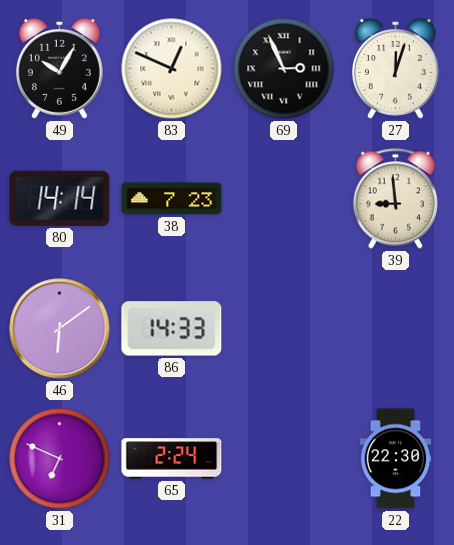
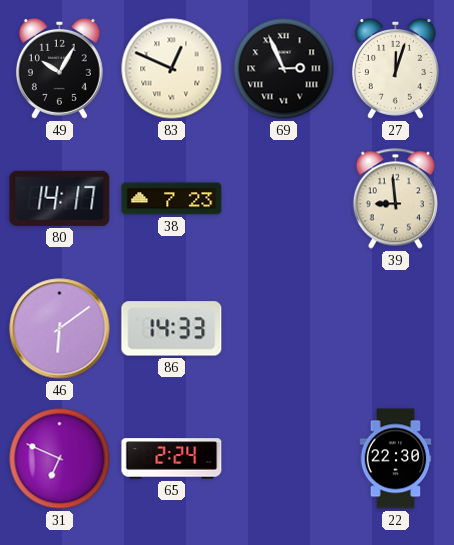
80: 14:14 -> 14:17
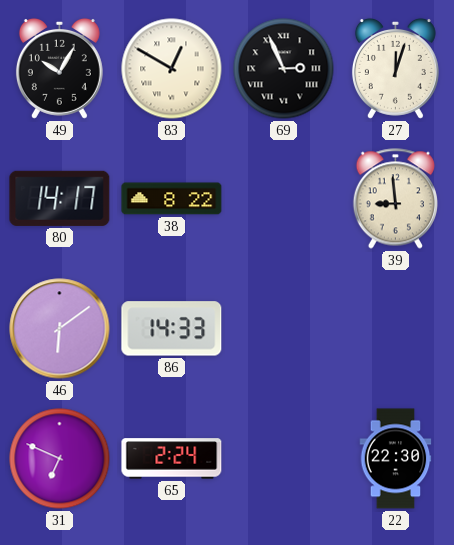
83: 12:49 -> 12:50
38: 7:23 -> 8:22
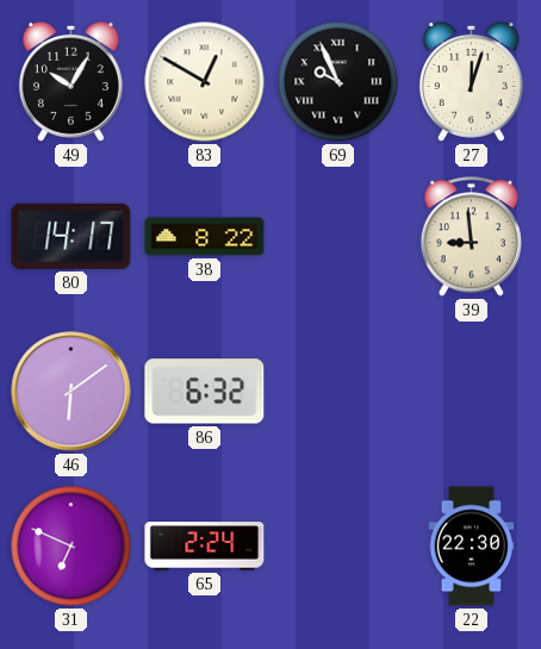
69: 2:56 -> 9:56
86: 14:33 -> 6:32
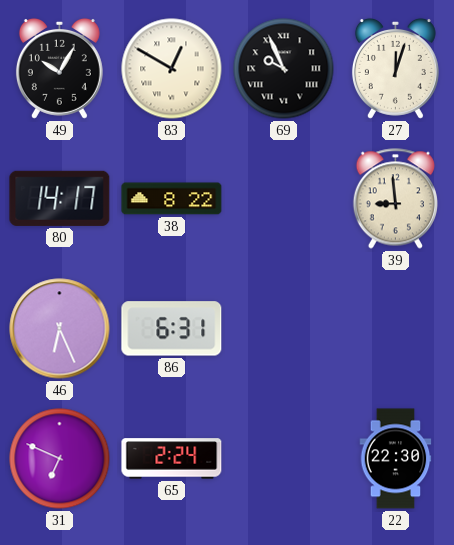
46: 6:09 -> 6:26
86: 6:32 -> 6:31
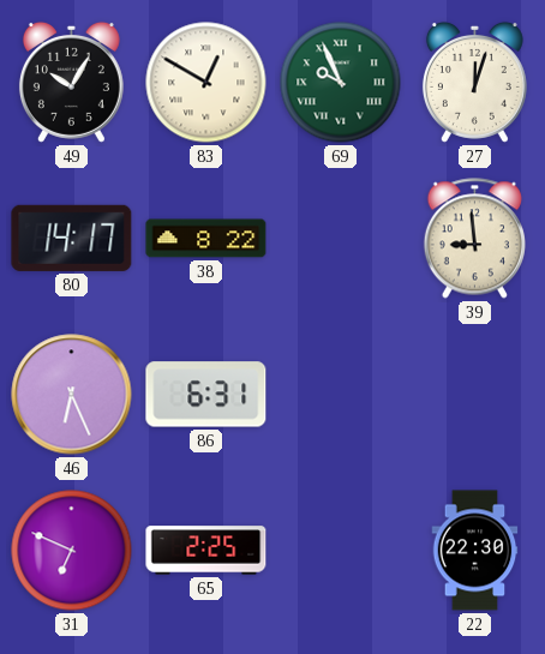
69 dial: black -> green
65: 2:24 -> 2:25
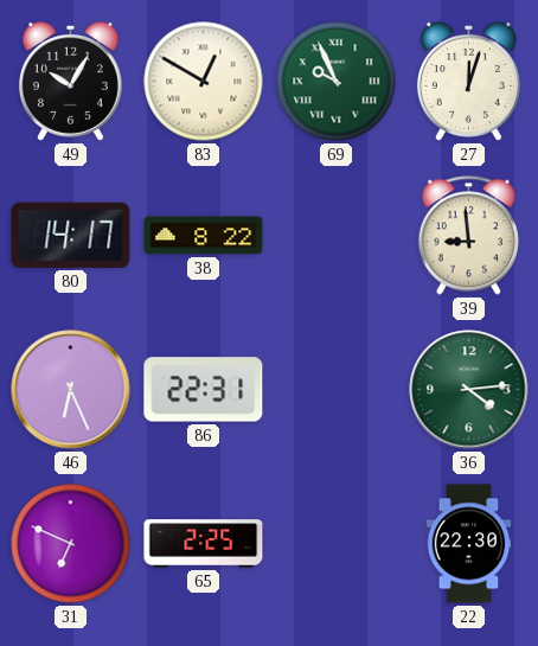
86: 6:31 -> 22:31
36: none -> 4:14
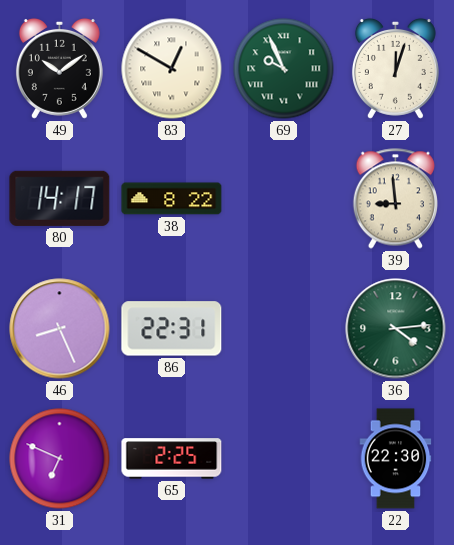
49: 10:05 -> 10:09
46: 6:26 -> 8:26
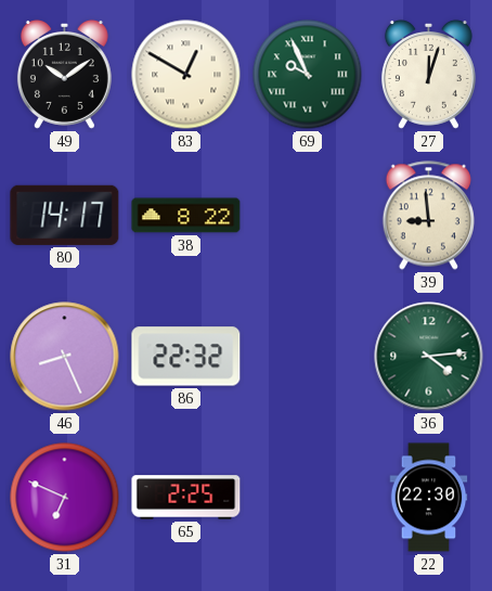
86: 22:31 -> 22:32
